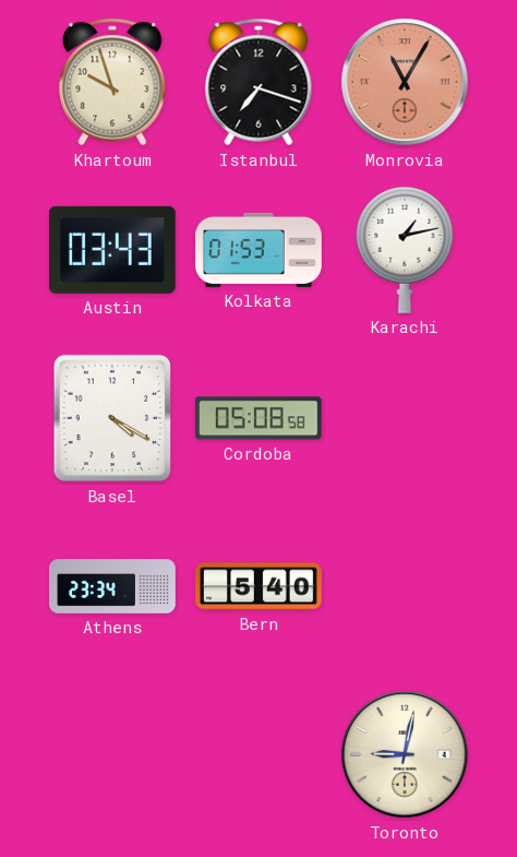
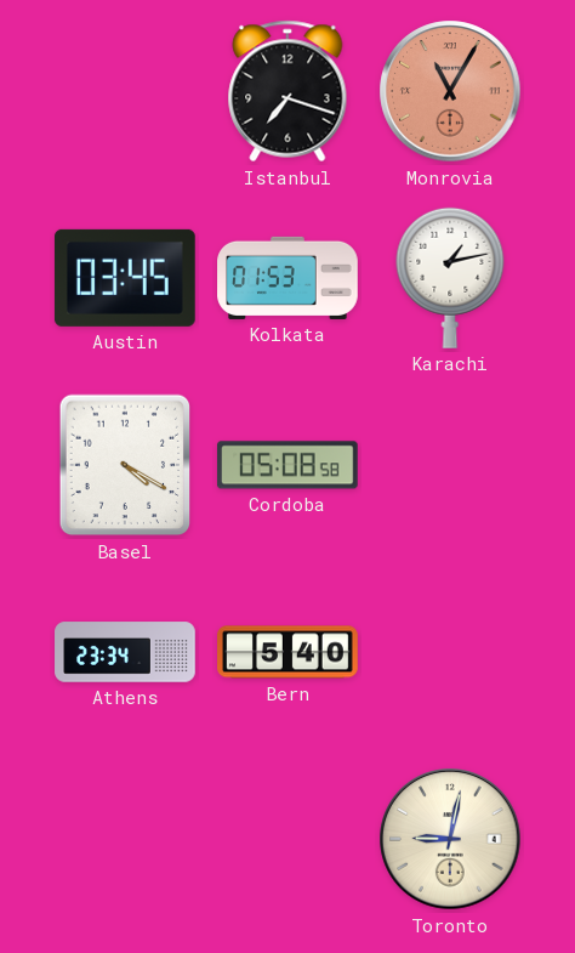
Khartoum: 9:57 -> none
Austin: 03:43 -> 03:45
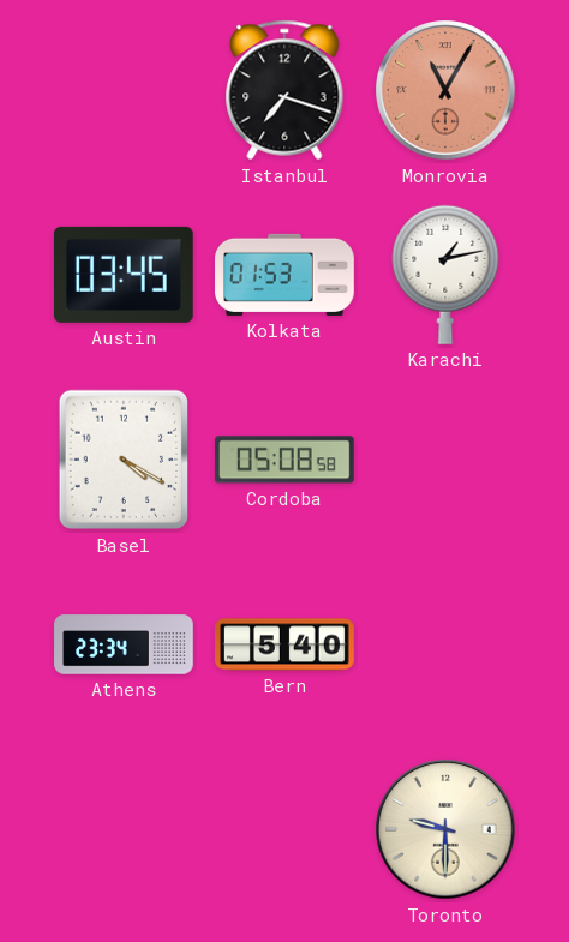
Toronto: 9:02 -> 9:30
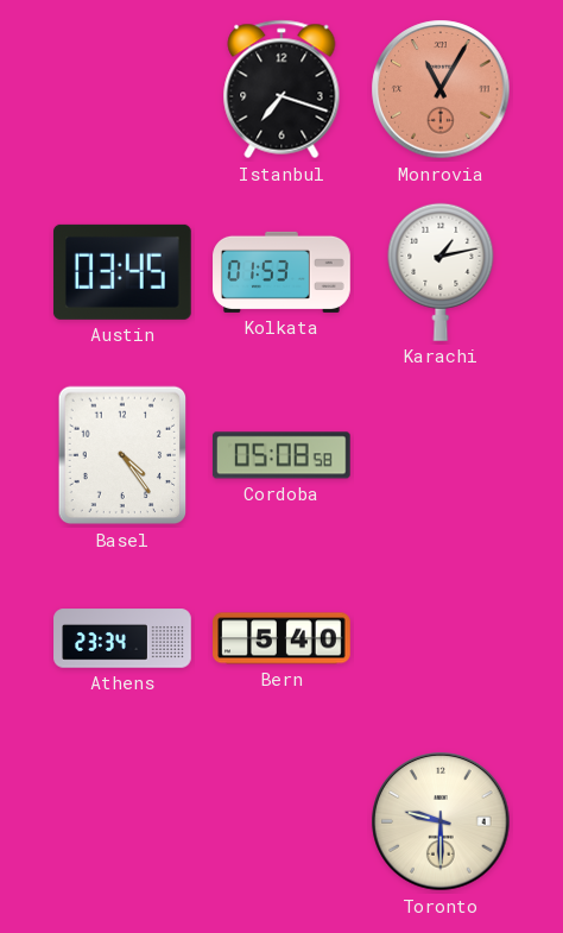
Basel: 4:20 -> 4:24
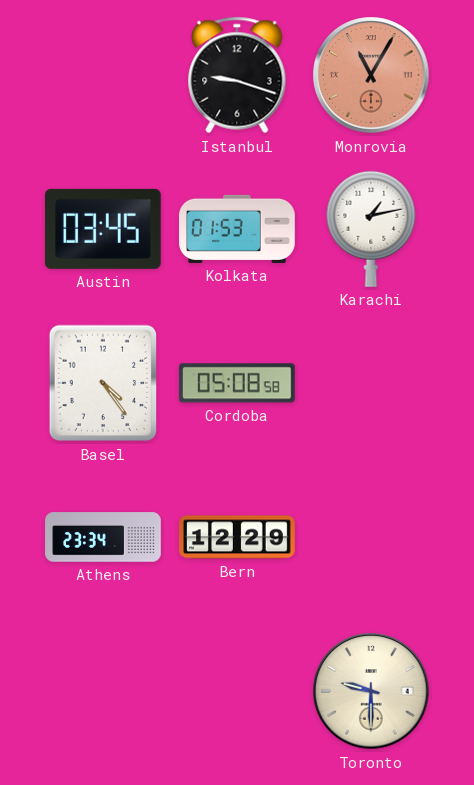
Istanbul: 7:18 -> 9:18
Bern: 5:40 -> 12:29
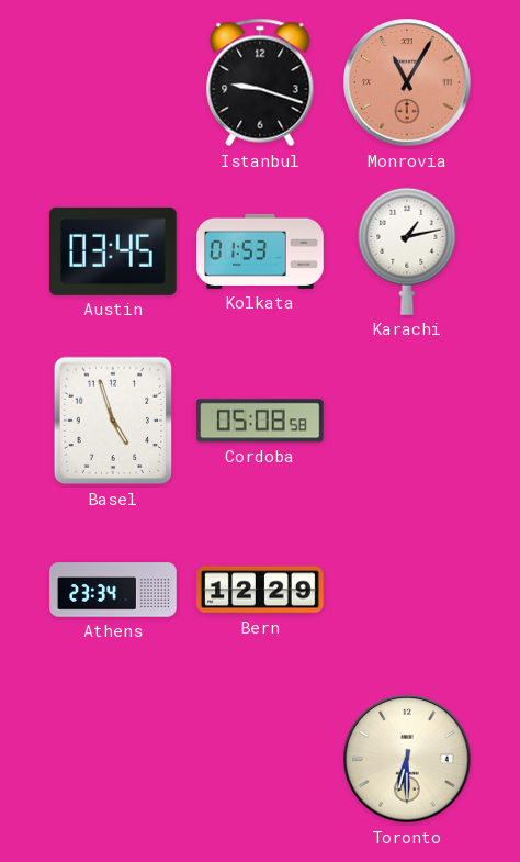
Basel: 4:24 -> 4:57
Toronto: 9:30 -> 6:30
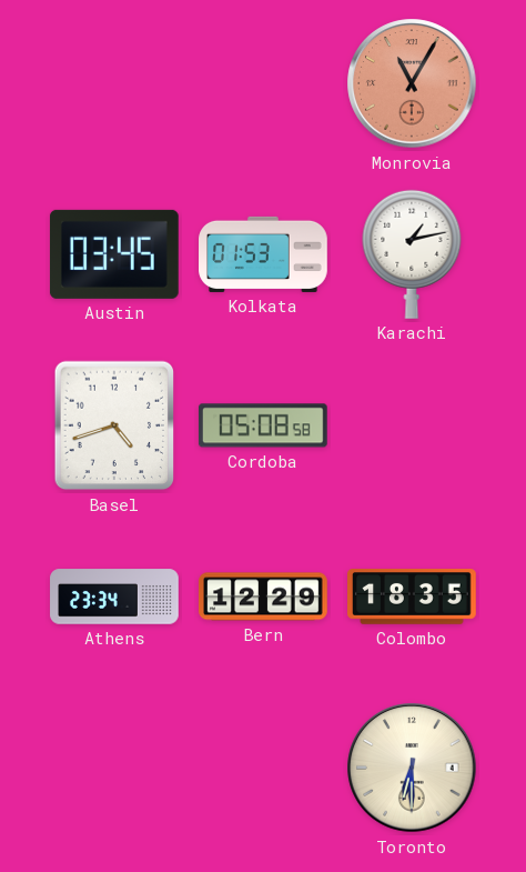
Istanbul: 9:18 -> none
Basel: 4:57 -> 4:42
Colombo: none -> 18:35
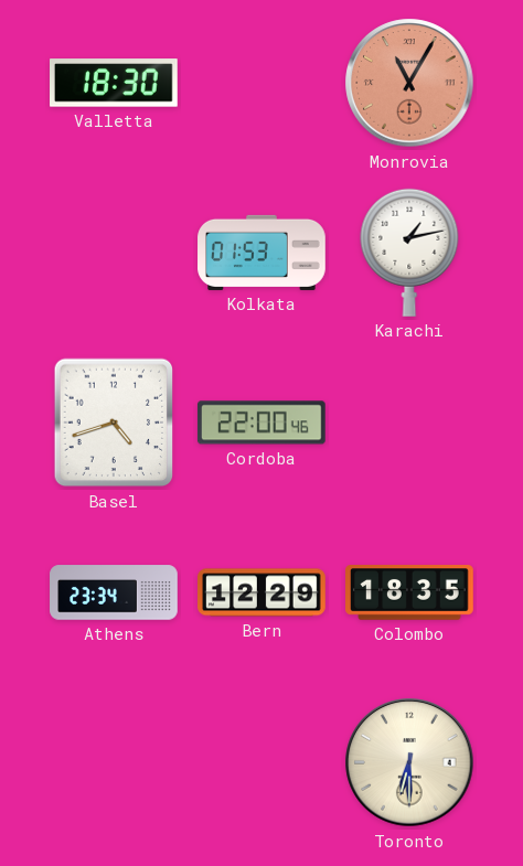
Valletta: none -> 18:30
Austin: 03:45 -> none
Cordoba: 05:08 -> 22:00
